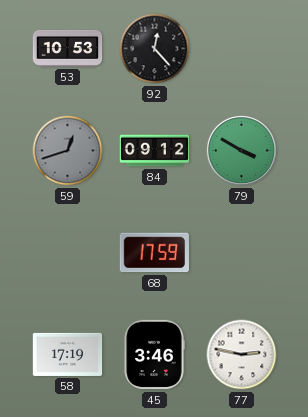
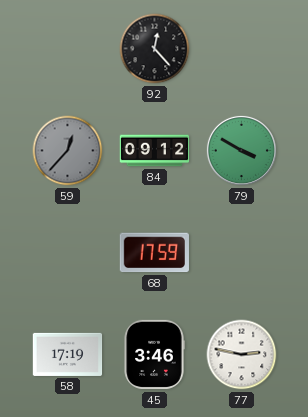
53: 10:53 -> none
59: 12:42 -> 12:37
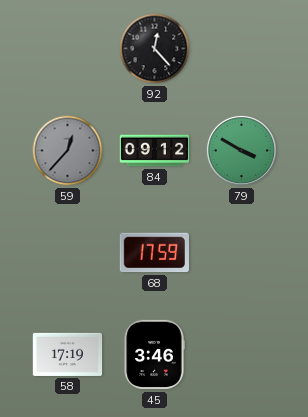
77: 2:47 -> none
